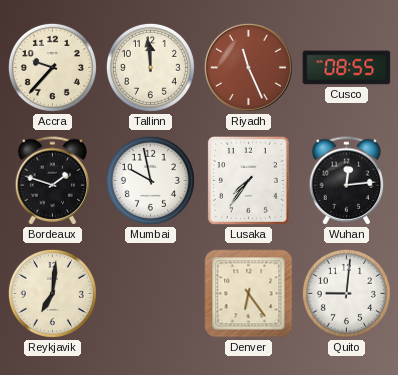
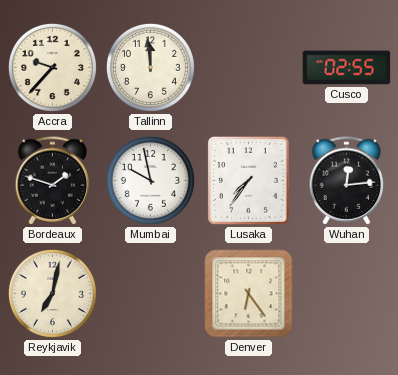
Riyadh: 11:26 -> none
Cusco: 08:55 -> 02:55
Reykjavik: 7:01 -> 7:02
Quito: 9:01 -> none
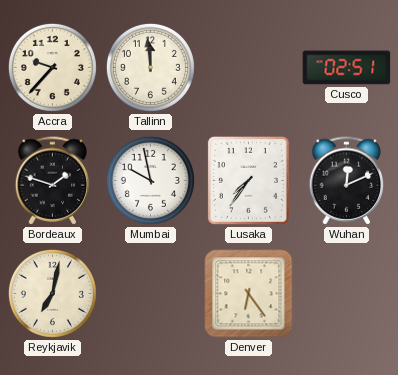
Cusco: 02:55 -> 02:51
Wuhan: 12:14 -> 12:11
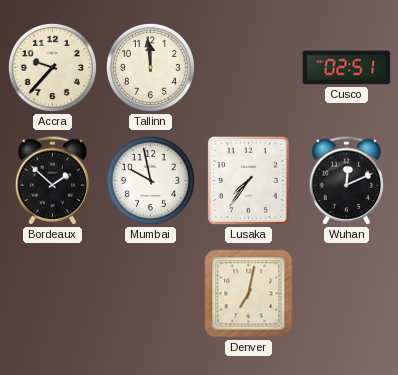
Bordeaux: 1:48 -> 1:52
Reykjavik: 7:02 -> none
Denver: 6:24 -> 7:02
